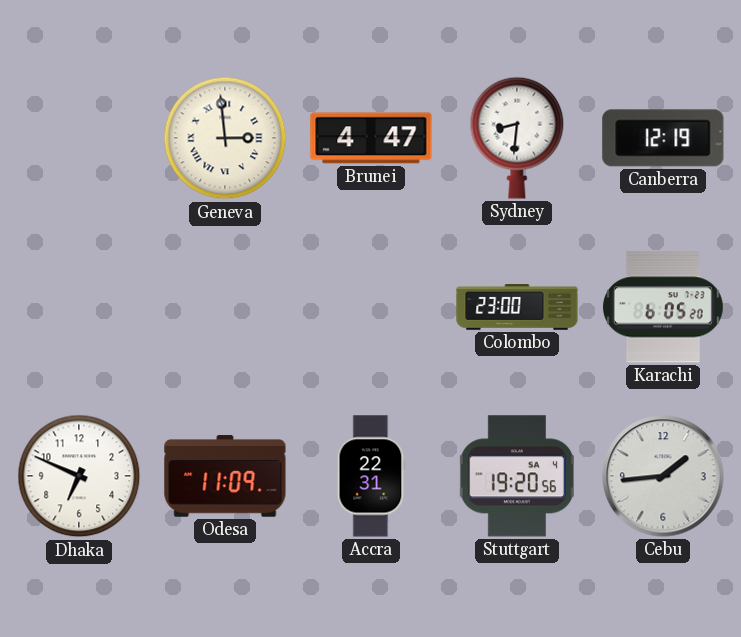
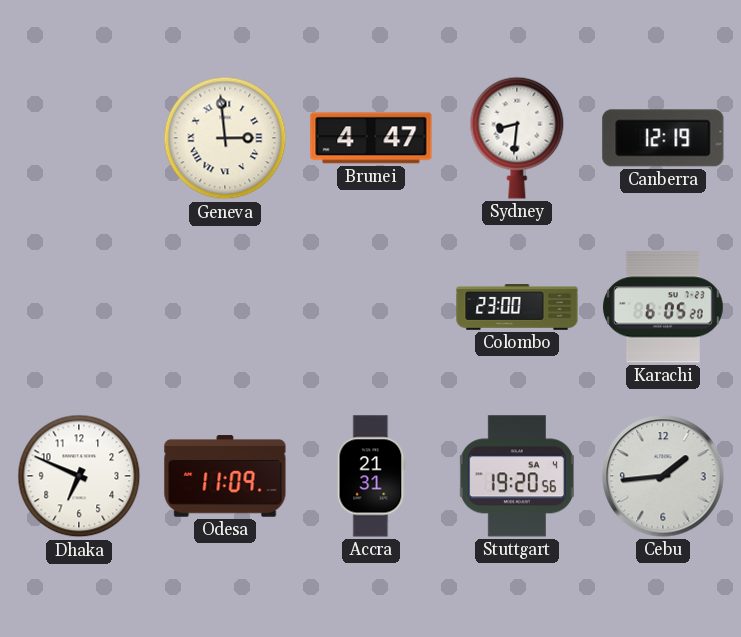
Accra: 22:31 -> 21:31
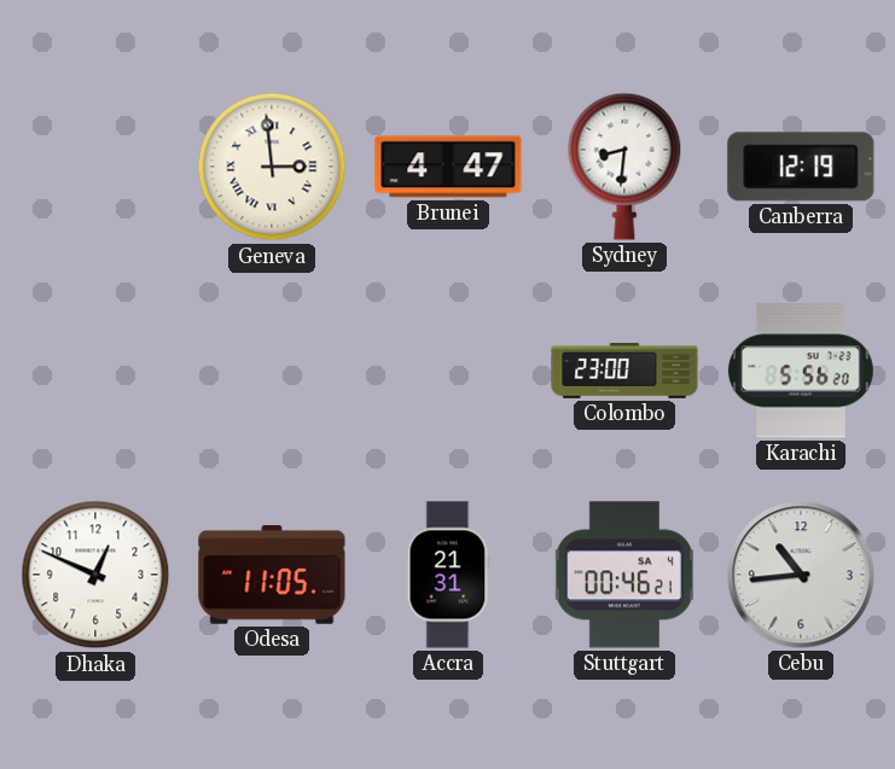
Karachi: 6:05 -> 5:56
Dhaka: 6:49 -> 12:49
Odesa: 11:09 -> 11:05
Stuttgart: 19:20 -> 00:46
Cebu: 1:44 -> 10:44
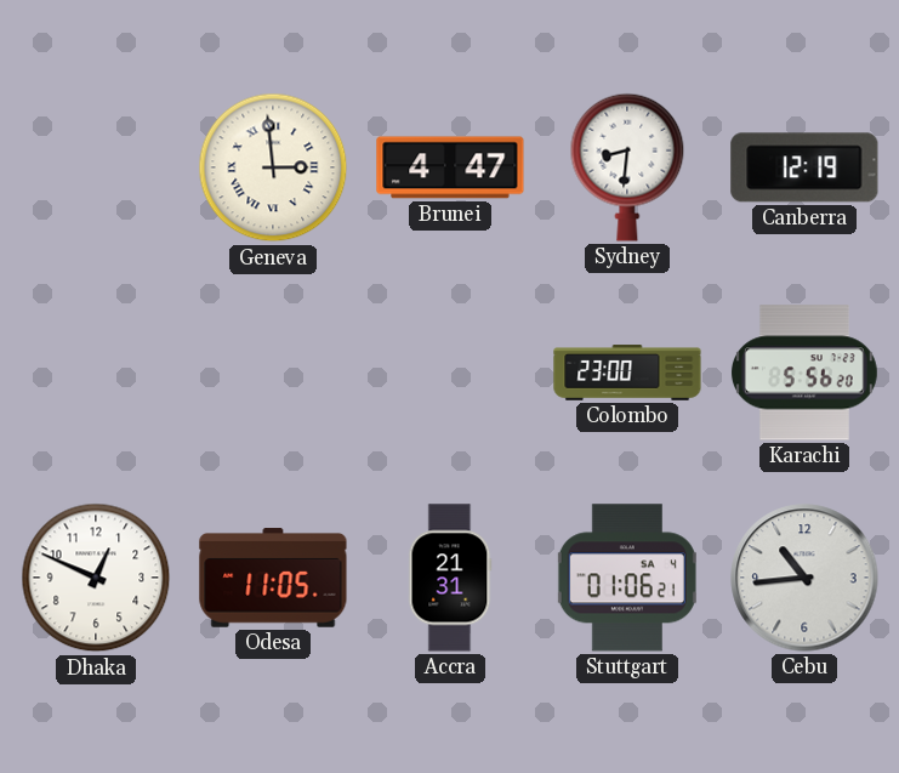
Stuttgart: 00:46 -> 01:06
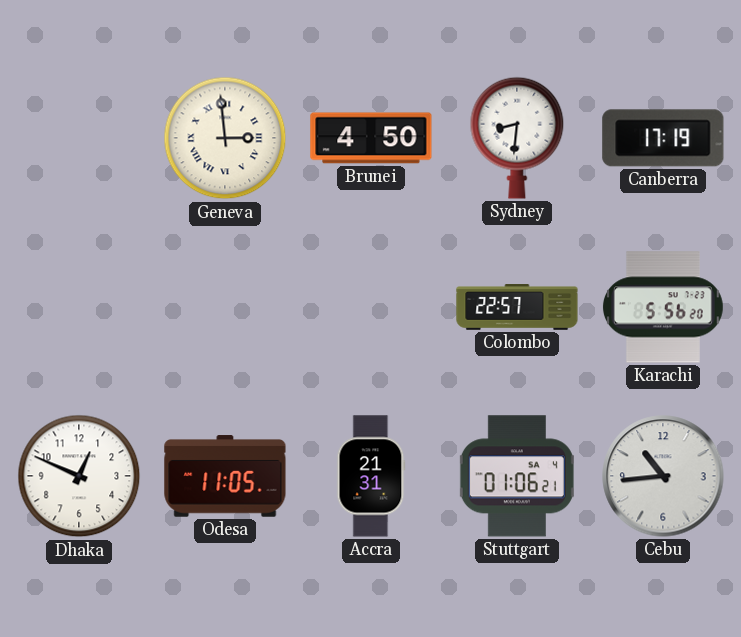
Brunei: 4:47 -> 4:50
Canberra: 12:19 -> 17:19
Colombo: 23:00 -> 22:57
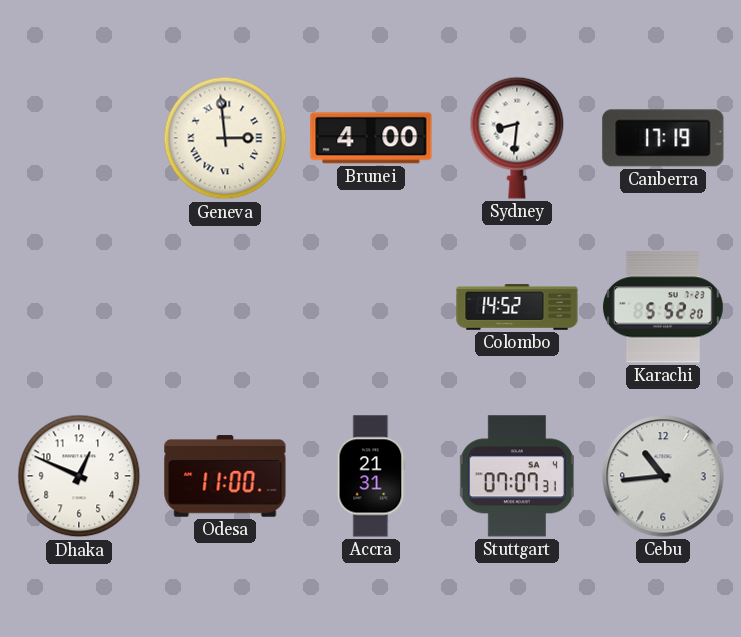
Brunei: 4:50 -> 4:00
Colombo: 22:57 -> 14:52
Karachi: 5:56 -> 5:52
Odesa: 11:05 -> 11:00
Stuttgart: 01:06 -> 07:07
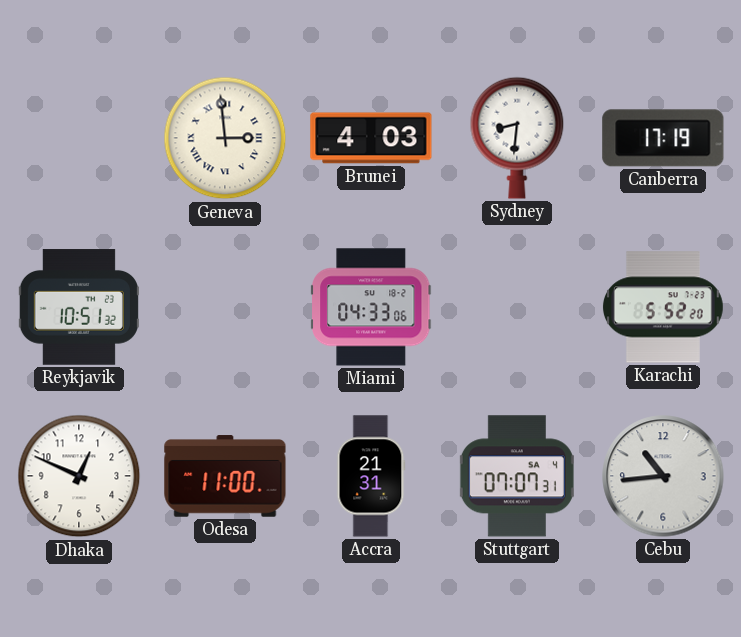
Brunei: 4:00 -> 4:03
Reykjavik: none -> 10:51
Miami: none -> 04:33
Colombo: 14:52 -> none
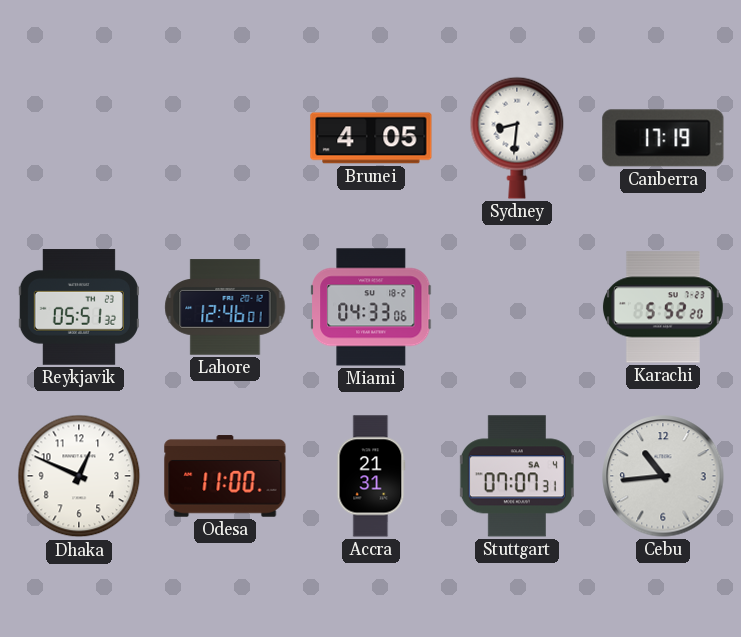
Geneva: 2:59 -> none
Brunei: 4:03 -> 4:05
Reykjavik: 10:51 -> 05:51
Lahore: none -> 12:46
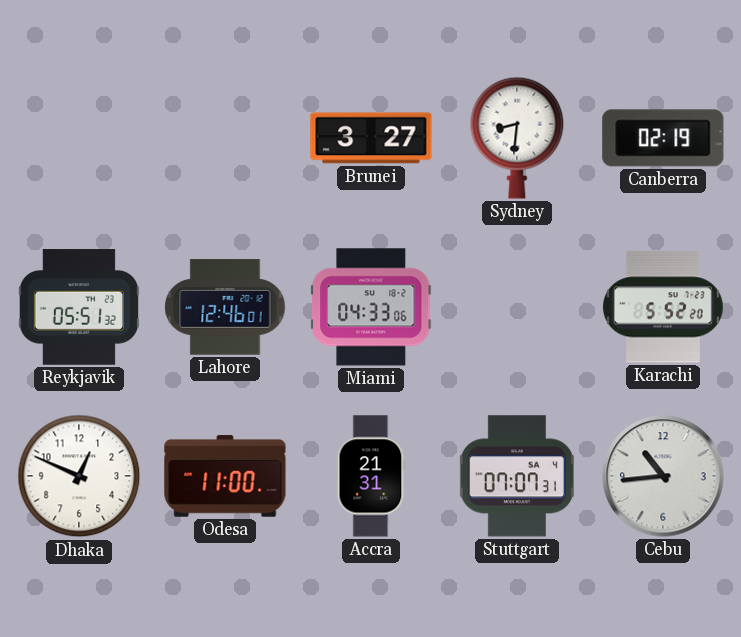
Brunei: 4:05 -> 3:27
Canberra: 17:19 -> 02:19
